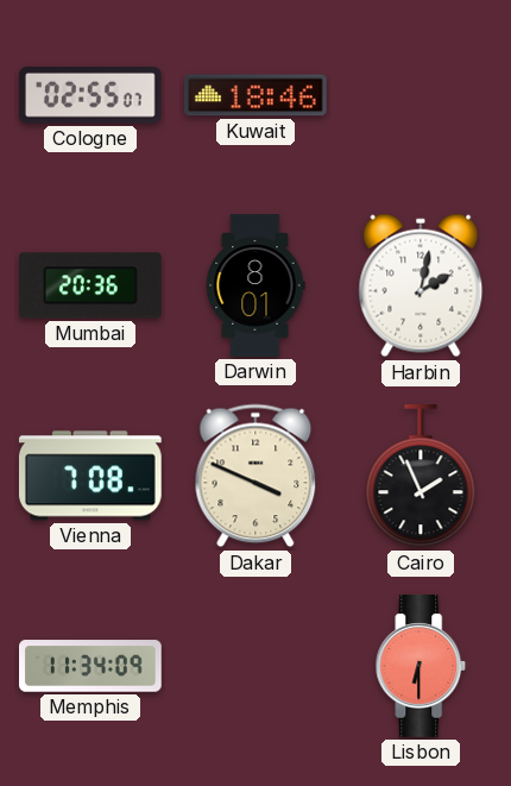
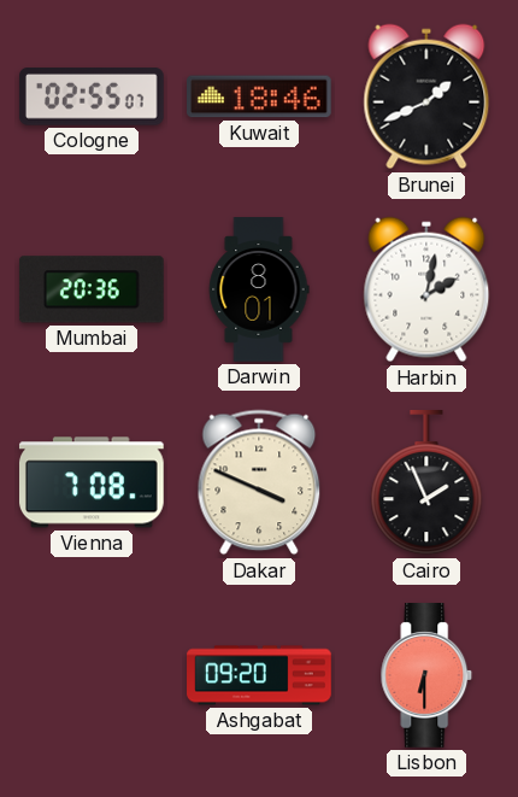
Brunei: none -> 1:41
Memphis: 11:34 -> none
Ashgabat: none -> 09:20
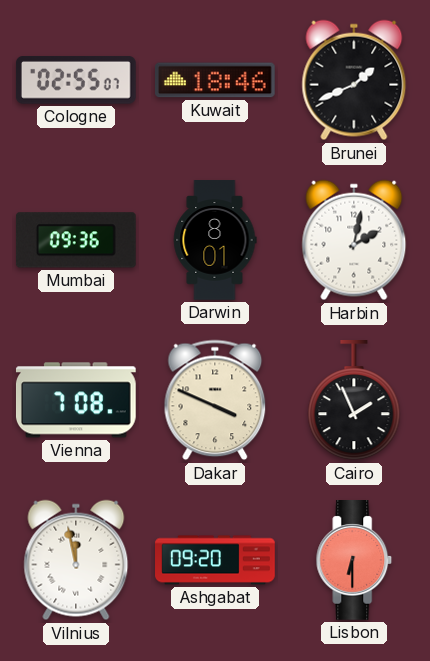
Mumbai: 20:36 -> 09:36
Vilnius: none -> 11:58
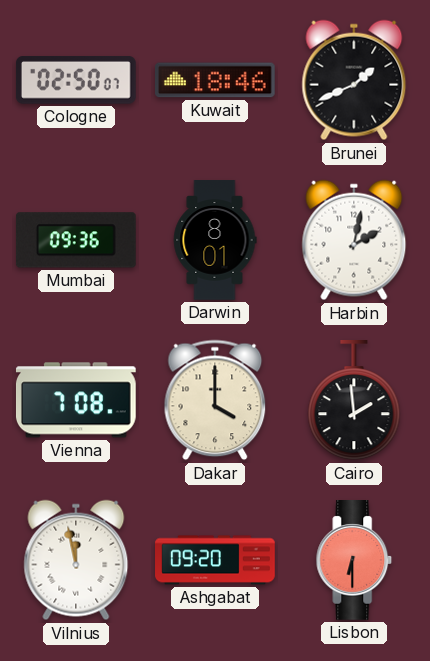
Cologne: 02:55 -> 02:50
Dakar: 3:49 -> 4:00
Cairo: 1:56 -> 1:59
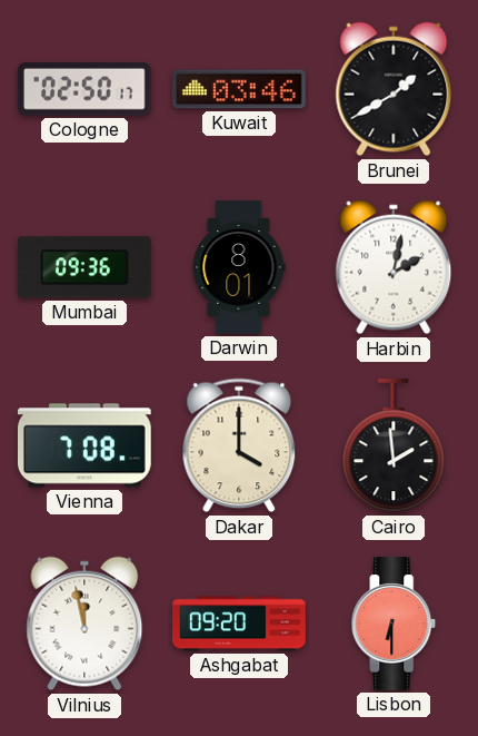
Cologne: 02:50:07 -> 02:50:17
Kuwait: 18:46 -> 03:46
Brunei: 1:41 -> 1:40
